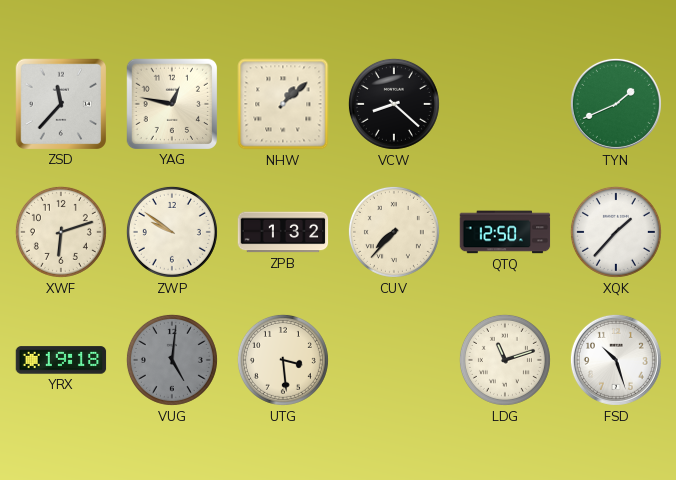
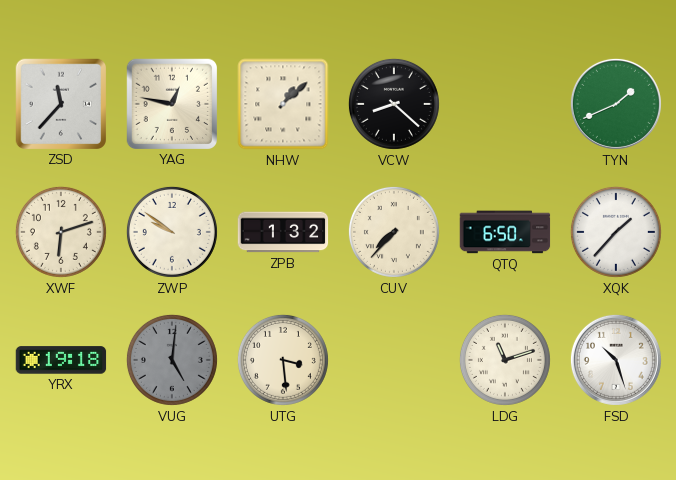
QTQ: 12:50 -> 6:50
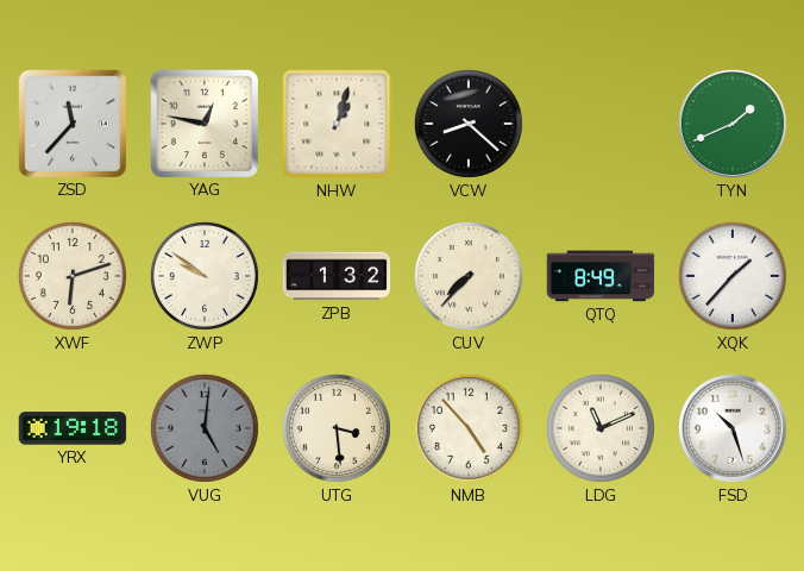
NHW: 1:08 -> 1:03
QTQ: 6:50 -> 8:49
NMB: none -> 4:53
LDG: 11:12 -> 11:11
